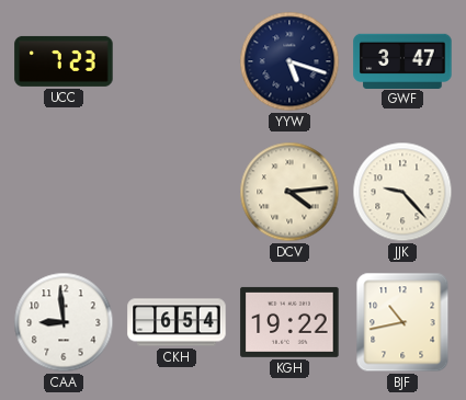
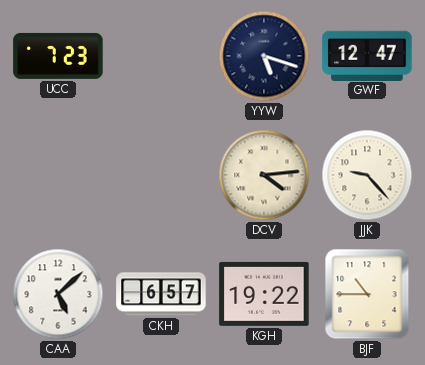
GWF: 3:47 -> 12:47
CAA: 8:59 -> 5:08
CKH: 6:54 -> 6:57
BJF: 10:43 -> 10:45
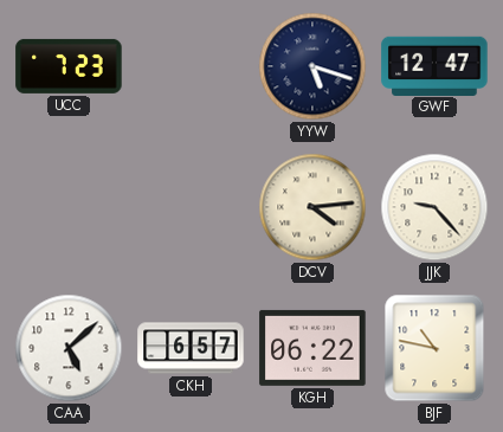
KGH: 19:22 -> 06:22
BJF: 10:45 -> 10:47
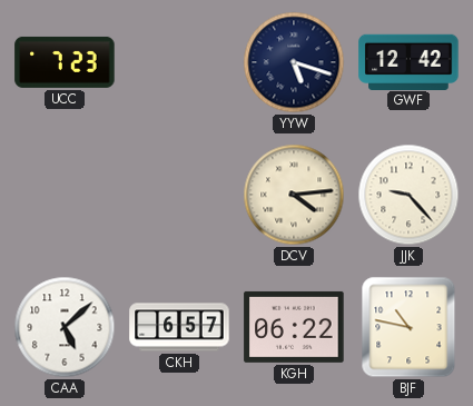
GWF: 12:47 -> 12:42
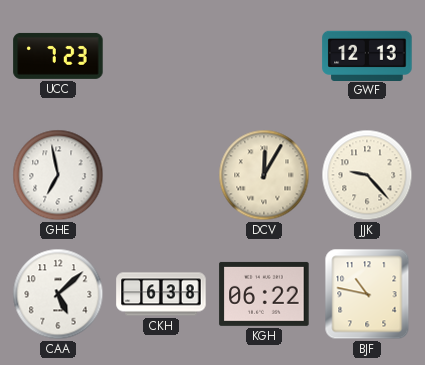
YYW: 5:18 -> none
GWF: 12:42 -> 12:13
GHE: none -> 6:58
DCV: 4:14 -> 12:05
CKH: 6:57 -> 6:38
